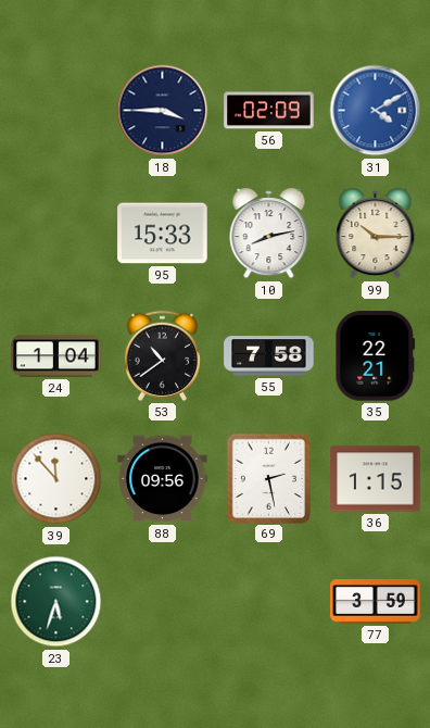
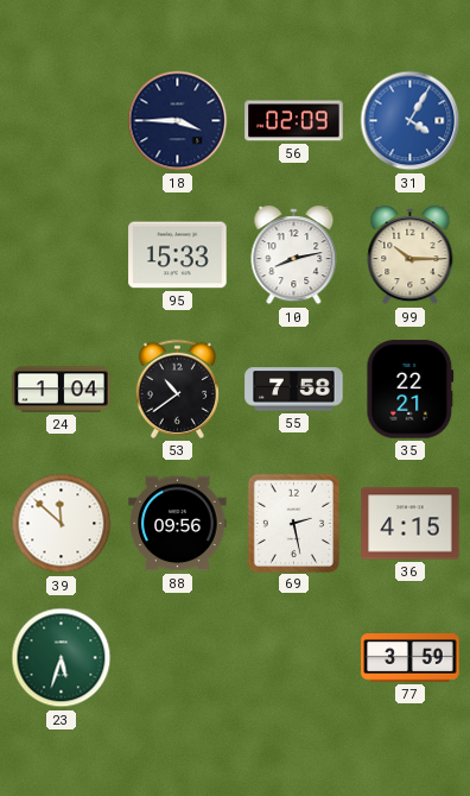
31: 4:10 -> 4:05
39: 11:53 -> 11:52
36: 1:15 -> 4:15
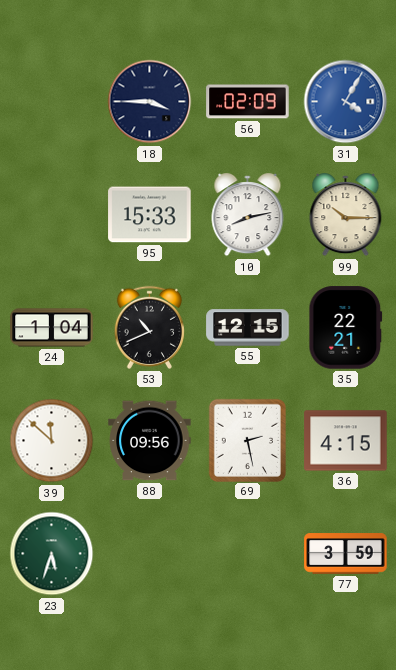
53: 10:39 -> 10:41
55: 7:58 -> 12:15
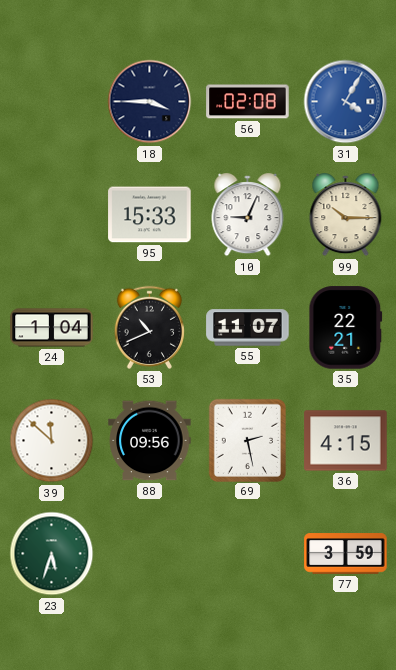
56: 02:09 -> 02:08
10: 8:13 -> 9:04
55: 12:15 -> 11:07
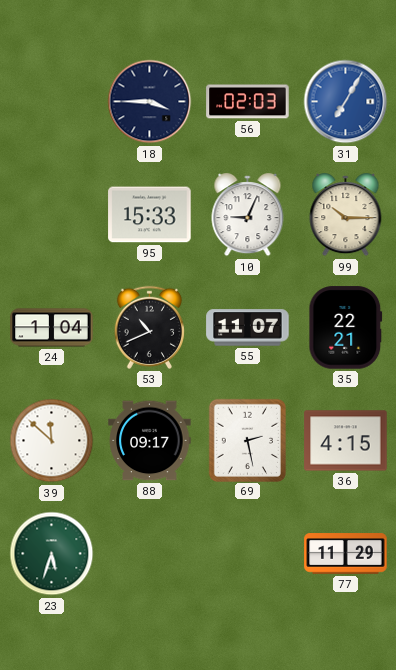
56: 02:08 -> 02:03
31: 4:05 -> 7:05
88: 09:56 -> 09:17
77: 3:59 -> 11:29
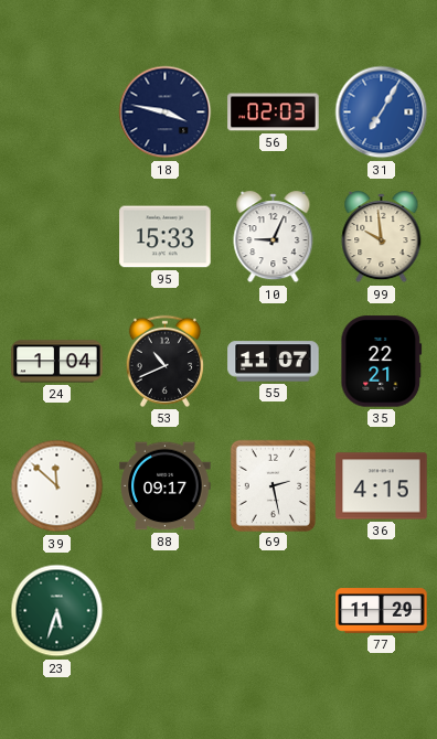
18: 3:45 -> 3:47
99: 10:15 -> 9:59
